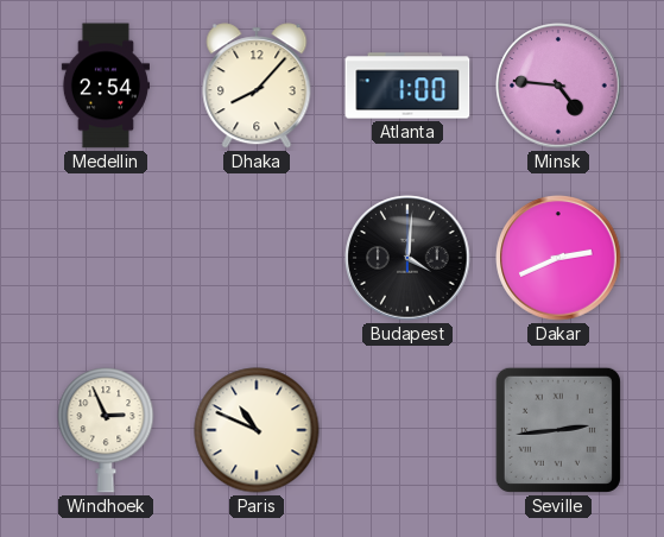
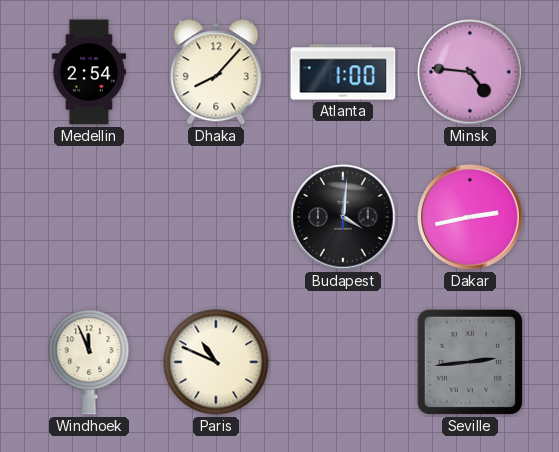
Dakar: 2:41 -> 2:43
Windhoek: 2:56 -> 11:56
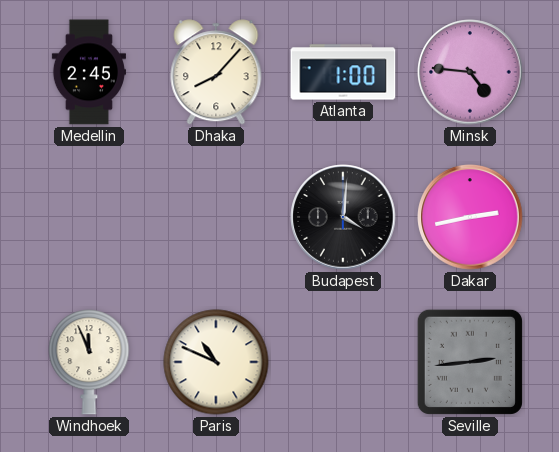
Medellin: 2:54 -> 2:45
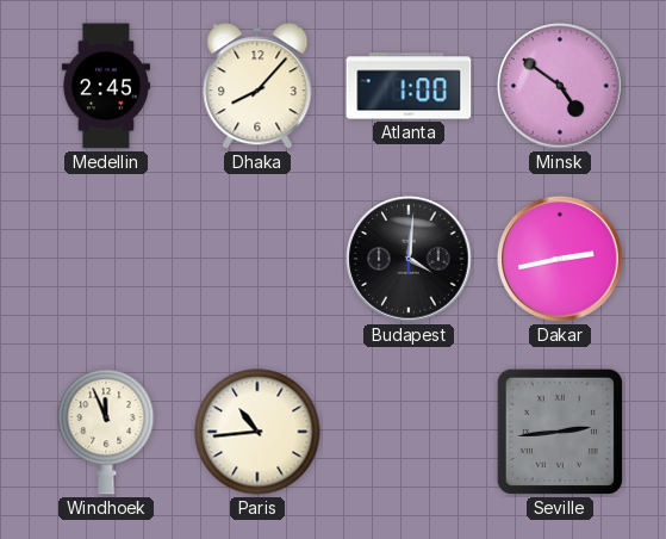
Minsk: 4:46 -> 4:51
Paris: 10:49 -> 10:44
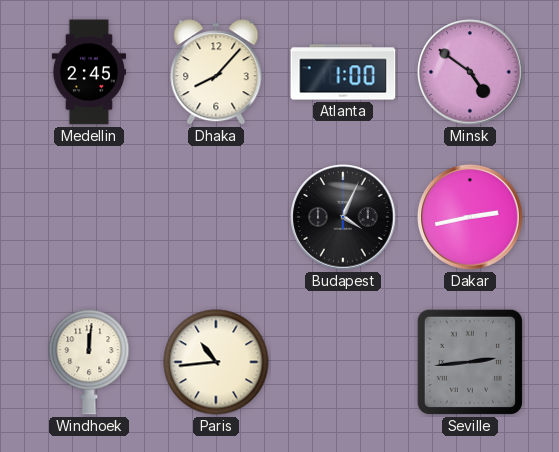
Budapest: 4:01 -> 4:04
Windhoek: 11:56 -> 12:01
